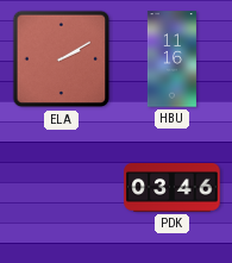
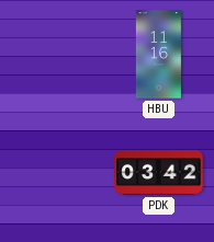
ELA: 2:10 -> none
PDK: 03:46 -> 03:42
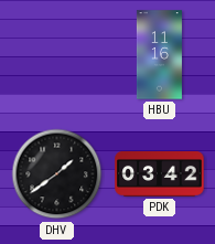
DHV: none -> 1:39
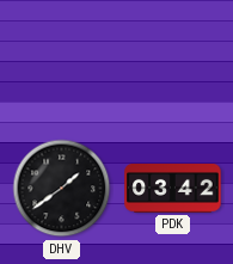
HBU: 11:16 -> none
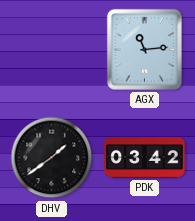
AGX: none -> 11:14
